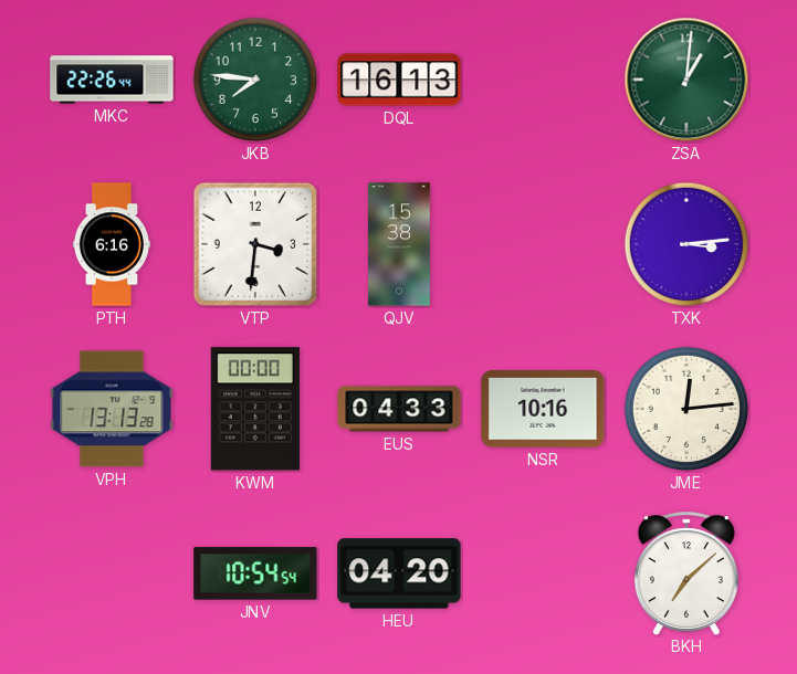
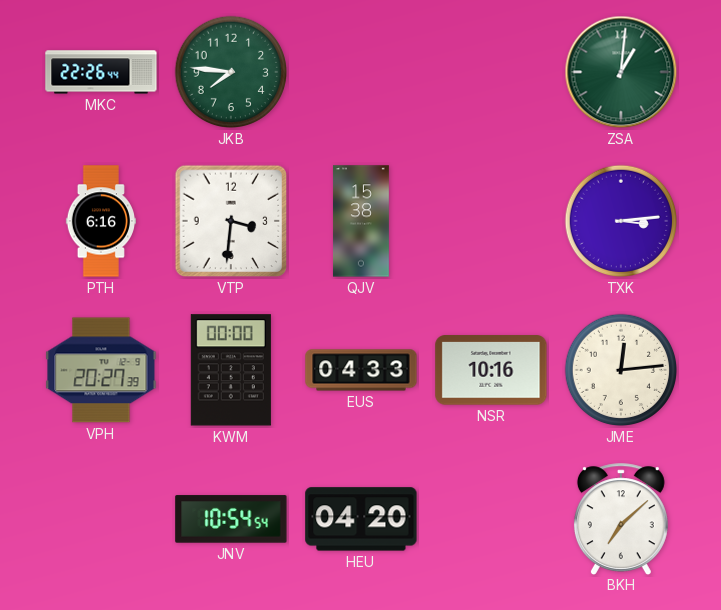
DQL: 16:13 -> none
VPH: 13:13 -> 20:27
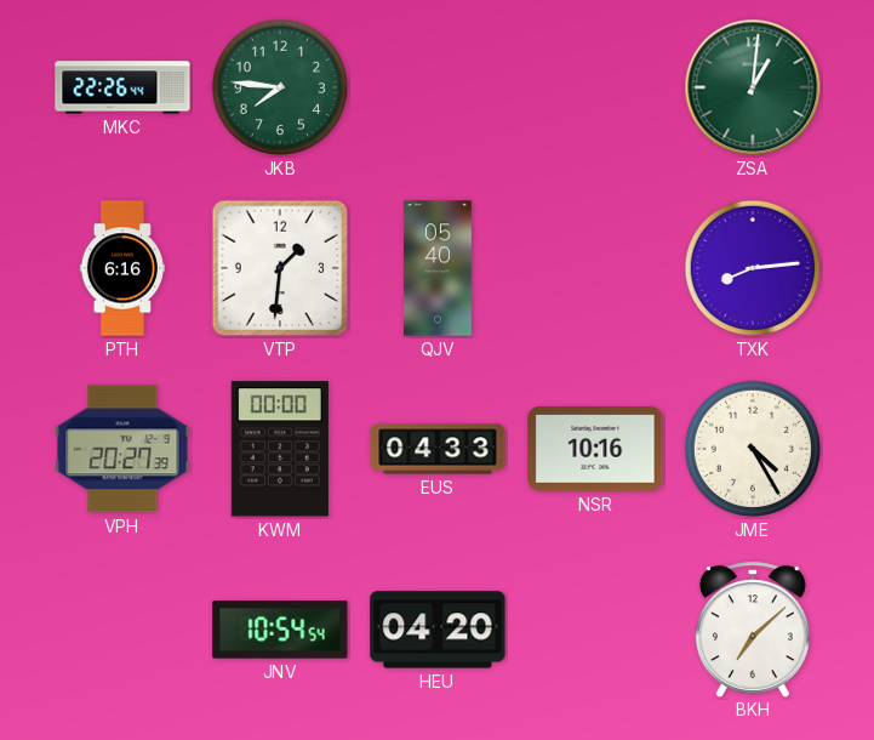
VTP: 3:31 -> 1:31
QJV: 15:38 -> 05:40
TXK: 3:14 -> 8:14
JME: 12:14 -> 4:25
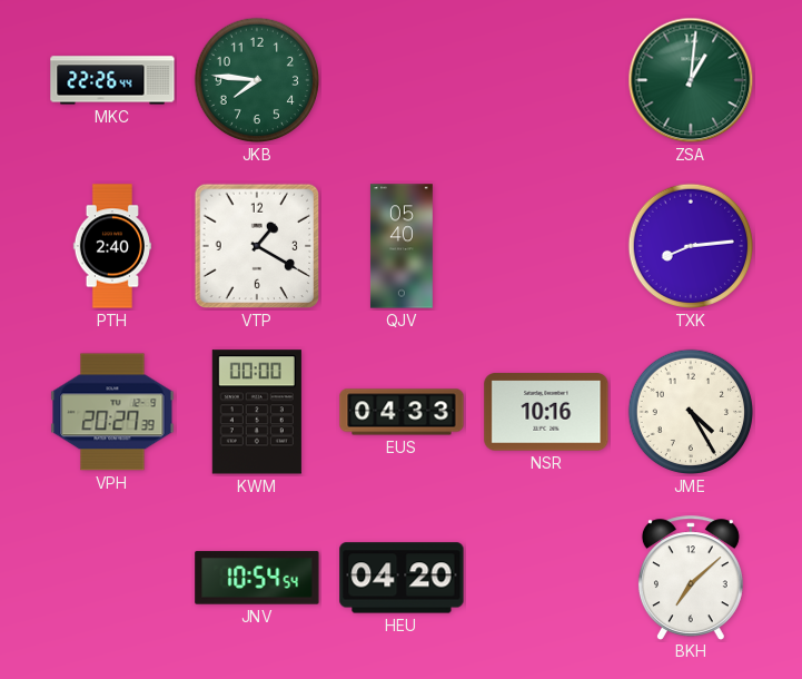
PTH: 6:16 -> 2:40
VTP: 1:31 -> 1:20
